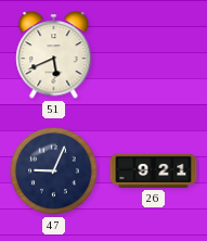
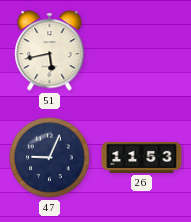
51: 5:41 -> 5:43
26: 9:21 -> 11:53
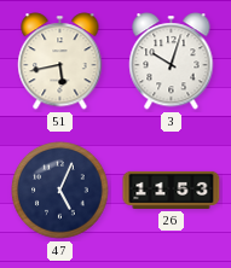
3: none -> 10:03
47: 9:04 -> 5:04
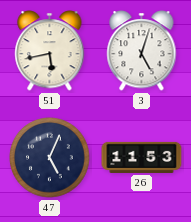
3: 10:03 -> 5:03
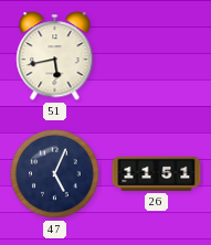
3: 5:03 -> none
26: 11:53 -> 11:51
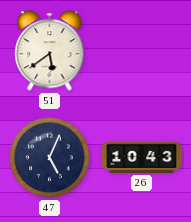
51: 5:43 -> 5:39
26: 11:51 -> 10:43
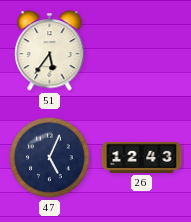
51: 5:39 -> 5:36
26: 10:43 -> 12:43
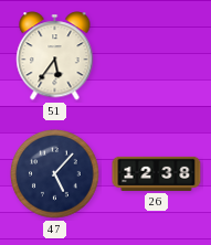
47: 5:04 -> 5:07
26: 12:43 -> 12:38
